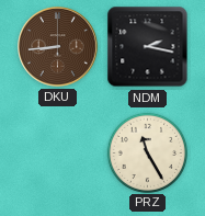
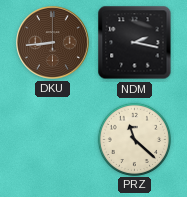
PRZ: 11:25 -> 11:22
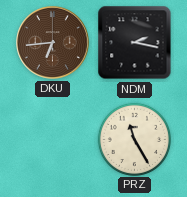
DKU: 8:44 -> 6:44
PRZ: 11:22 -> 11:25
